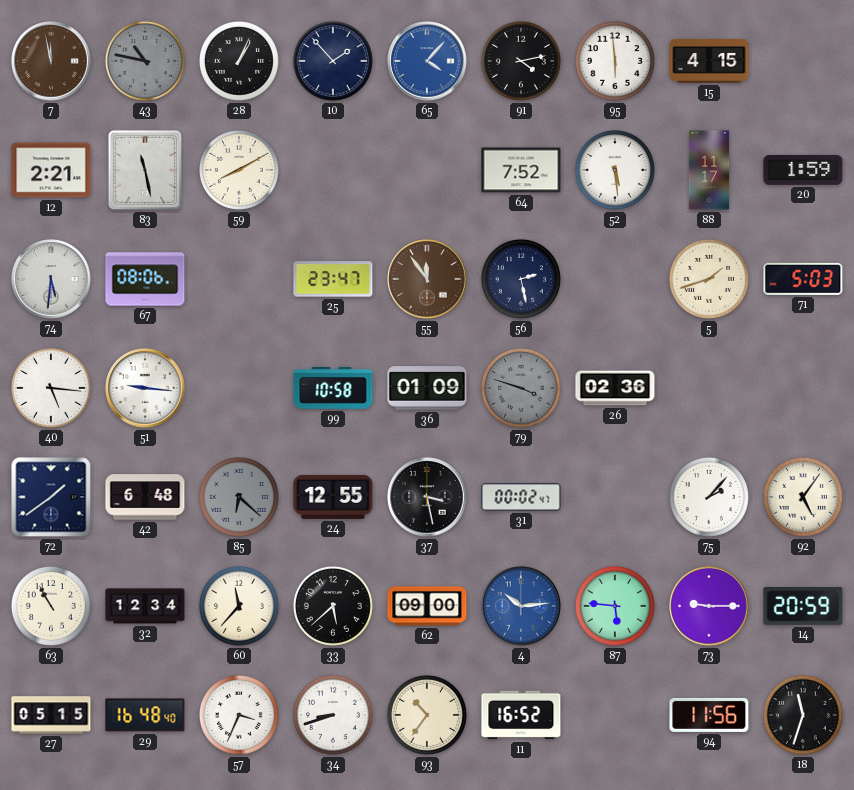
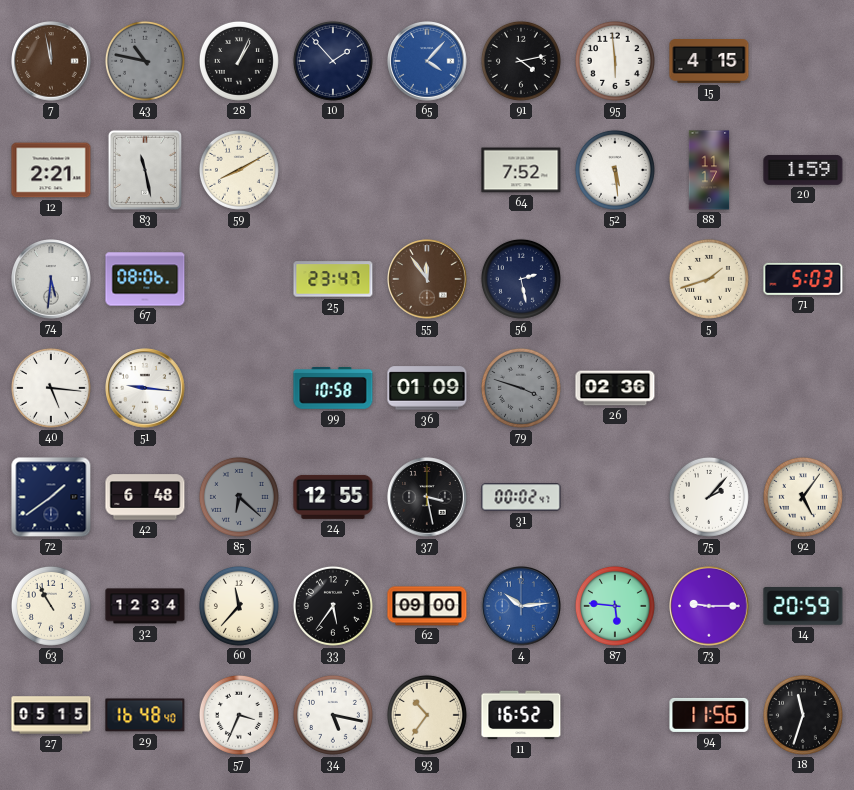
33: 5:38 -> 5:36
34: 8:42 -> 5:17
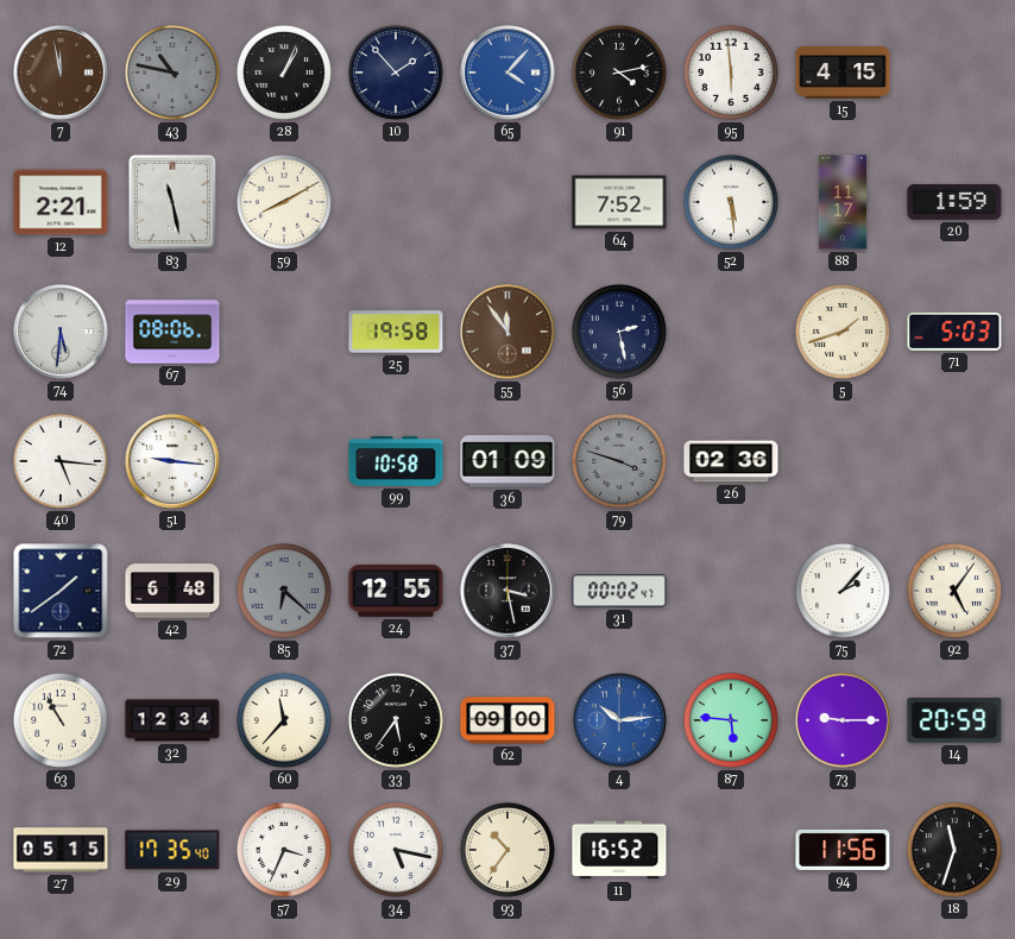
25: 23:47 -> 19:58
29: 16:48 -> 17:35
